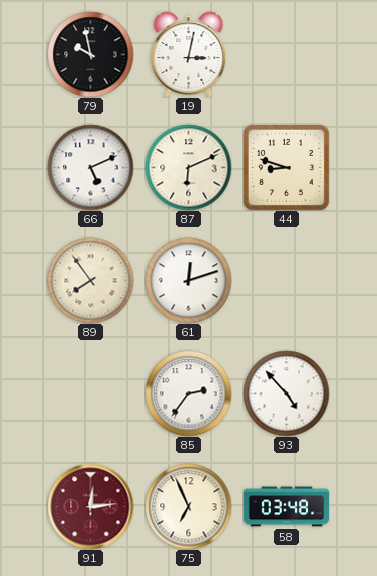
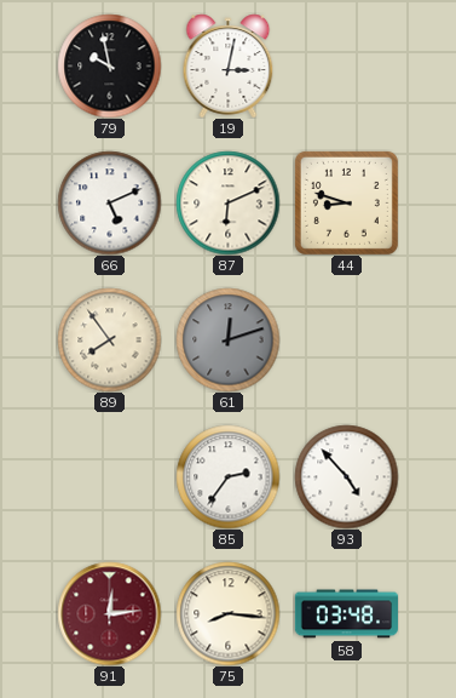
61 dial: white -> grey
75: 6:56 -> 8:16
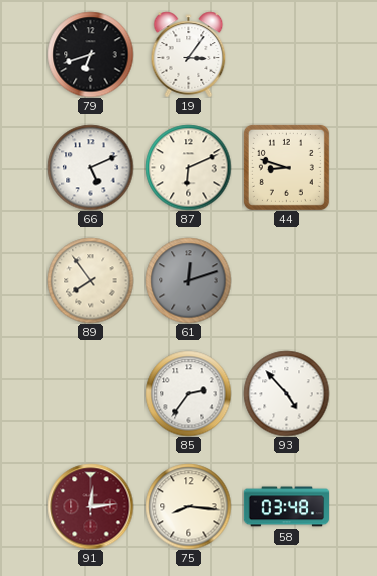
79: 9:58 -> 6:42
19: 3:02 -> 3:06
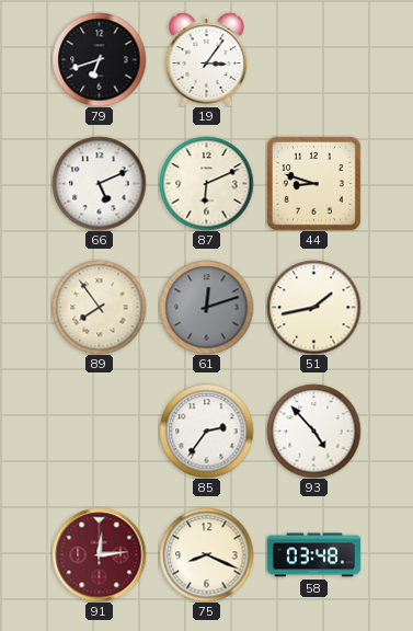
51: none -> 1:43
75: 8:16 -> 8:19
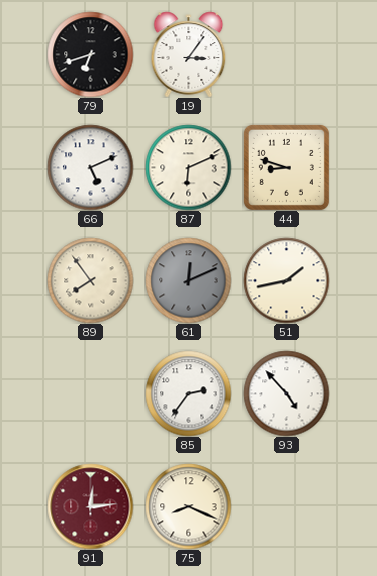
61: 12:12 -> 12:11
58: 03:48 -> none
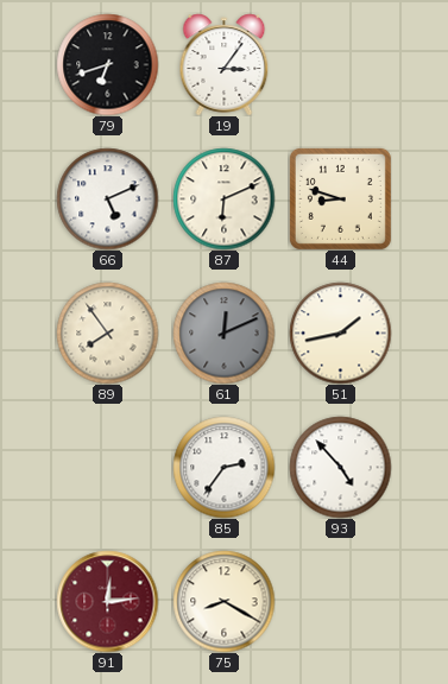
75: 8:19 -> 8:20
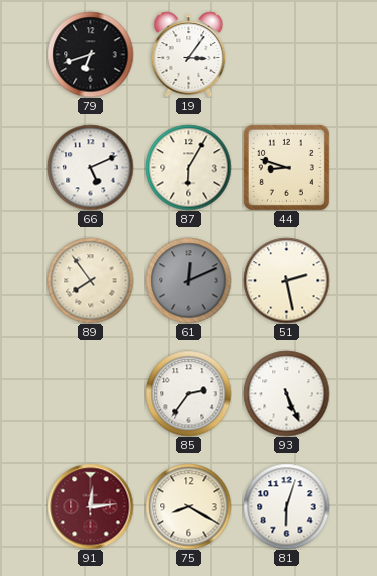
87: 6:11 -> 6:05
51: 1:43 -> 2:28
93: 4:53 -> 5:26
81: none -> 6:03
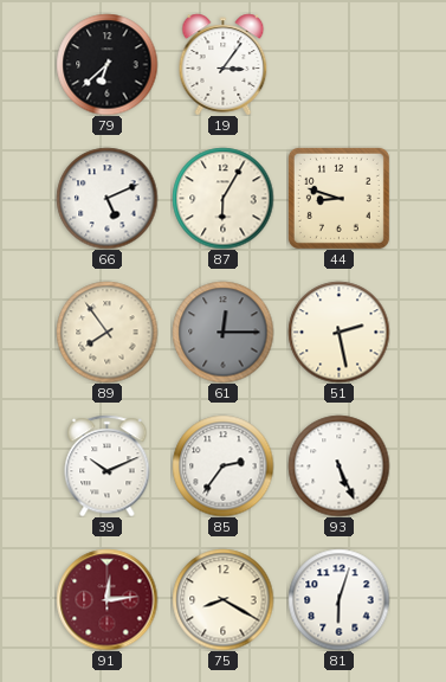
79: 6:42 -> 6:38
61: 12:11 -> 12:15
39: none -> 10:11
